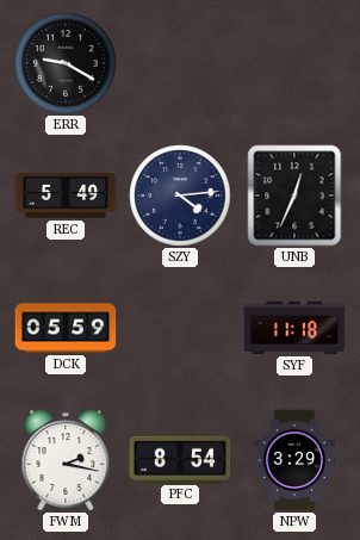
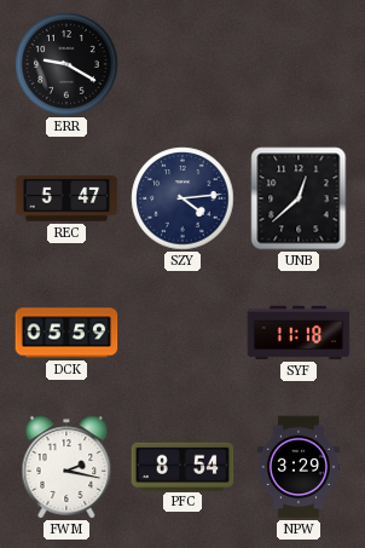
REC: 5:49 -> 5:47
UNB: 12:34 -> 12:38
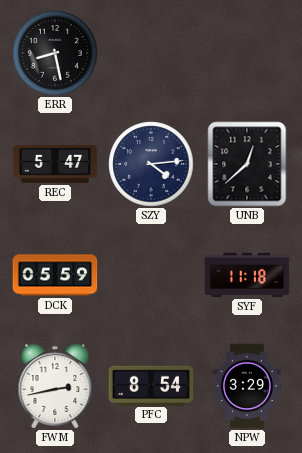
ERR: 9:20 -> 8:28
FWM: 2:17 -> 2:43
